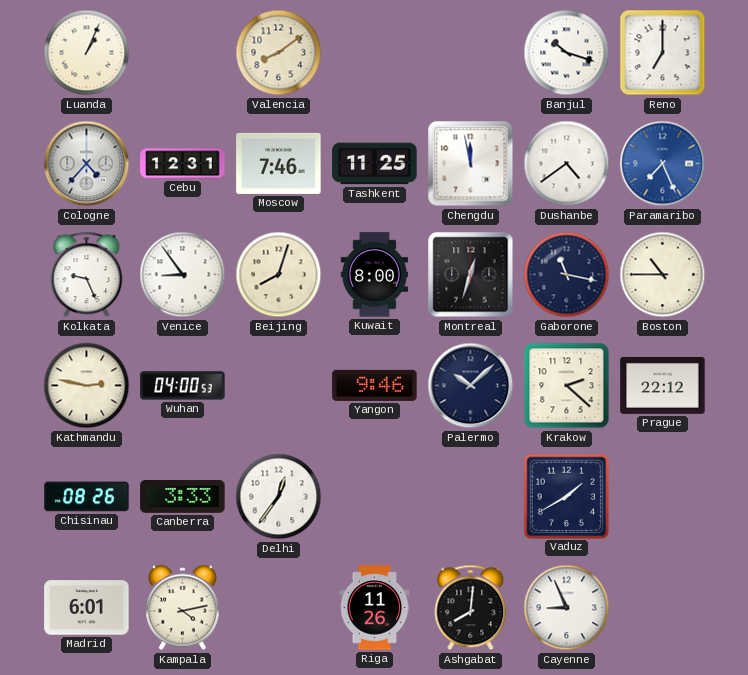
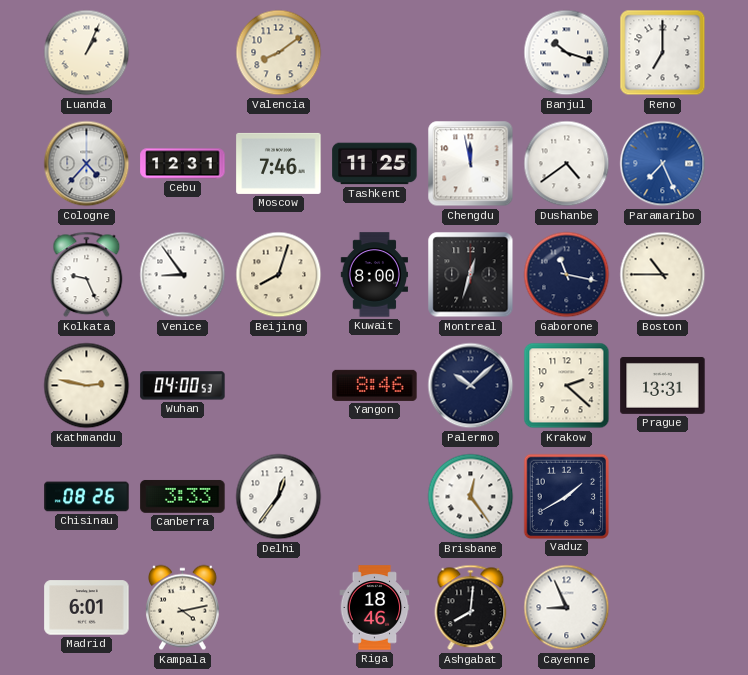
Yangon: 9:46 -> 8:46
Prague: 22:12 -> 13:31
Brisbane: none -> 12:24
Riga: 11:26 -> 18:46
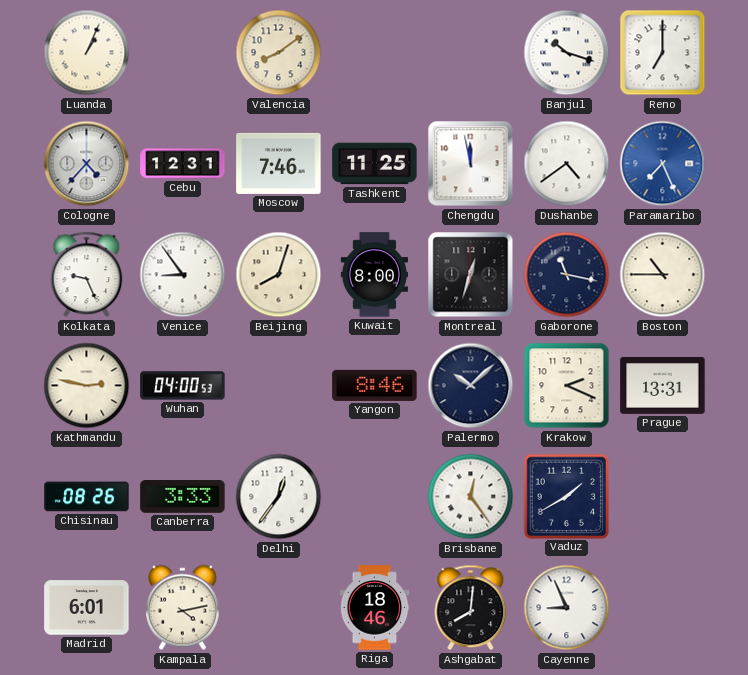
Krakow: 2:22 -> 2:19
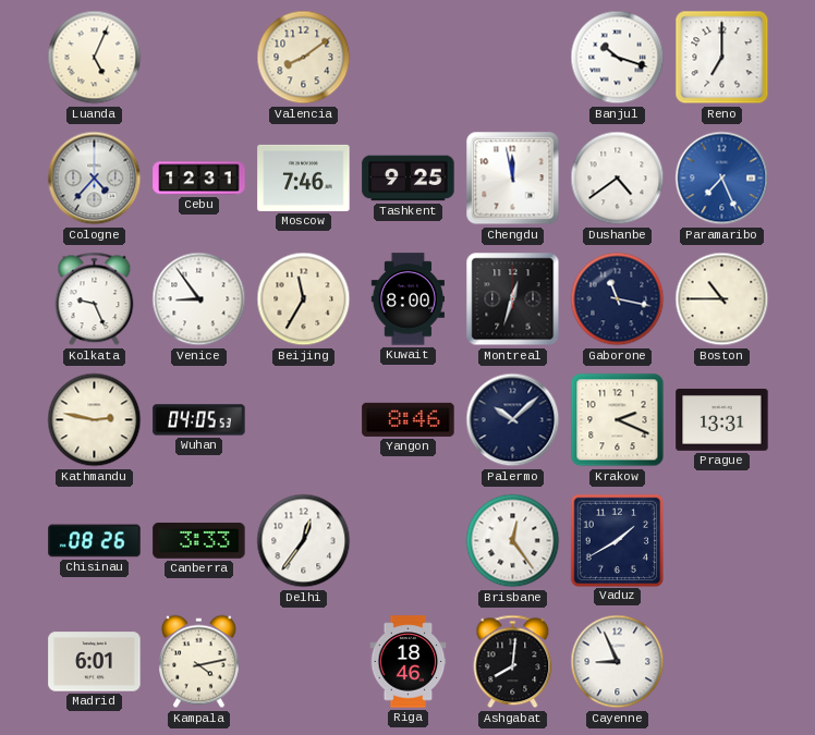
Luanda: 1:04 -> 5:04
Tashkent: 11:25 -> 9:25
Beijing: 8:03 -> 11:35
Wuhan: 04:00 -> 04:05
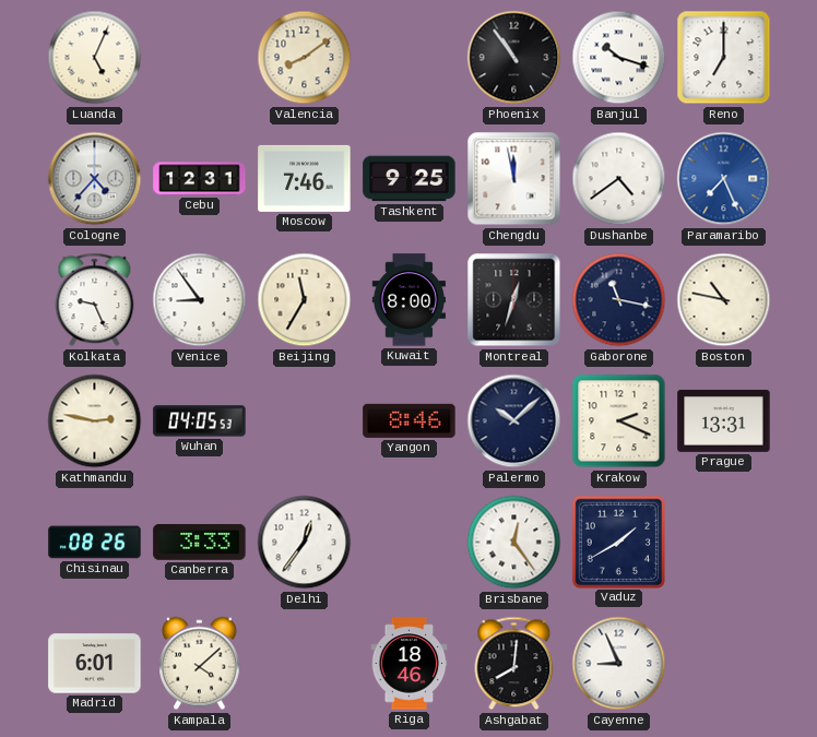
Phoenix: none -> 10:54
Boston: 10:45 -> 10:47
Kampala: 4:13 -> 4:08
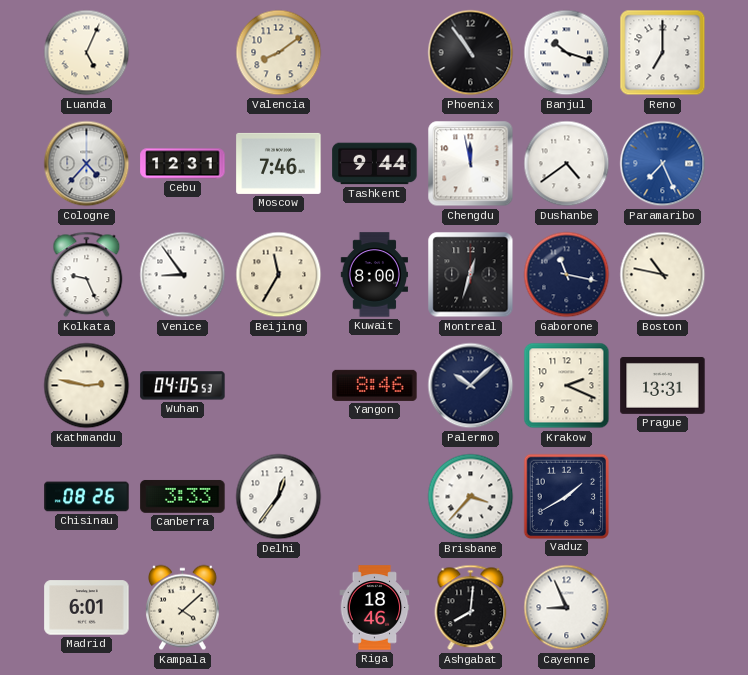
Tashkent: 9:25 -> 9:44
Brisbane: 12:24 -> 3:37
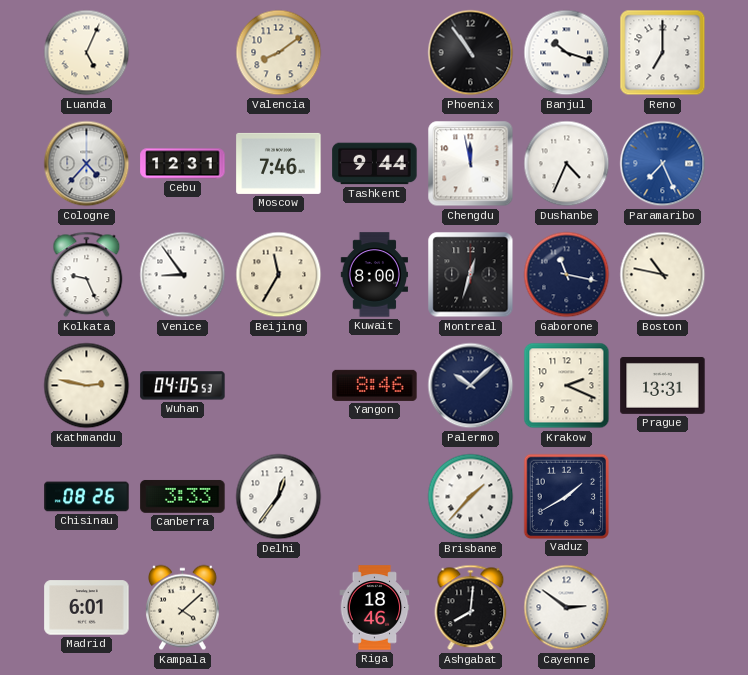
Dushanbe: 4:39 -> 4:34
Brisbane: 3:37 -> 1:37
Cayenne: 8:56 -> 2:51
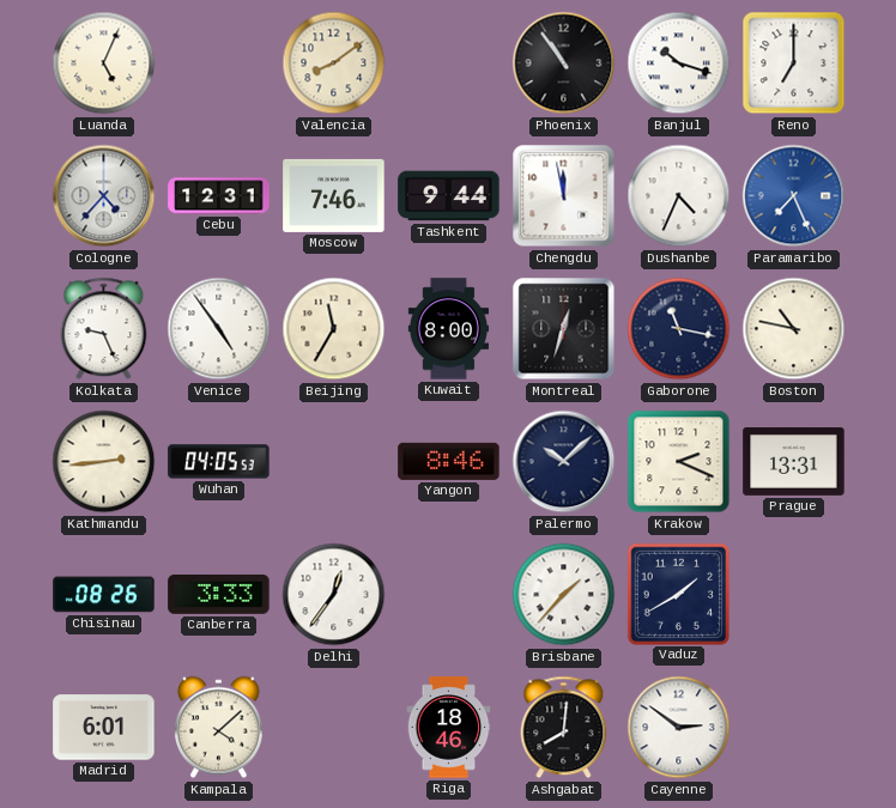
Venice: 8:54 -> 4:54
Kathmandu: 2:47 -> 2:44
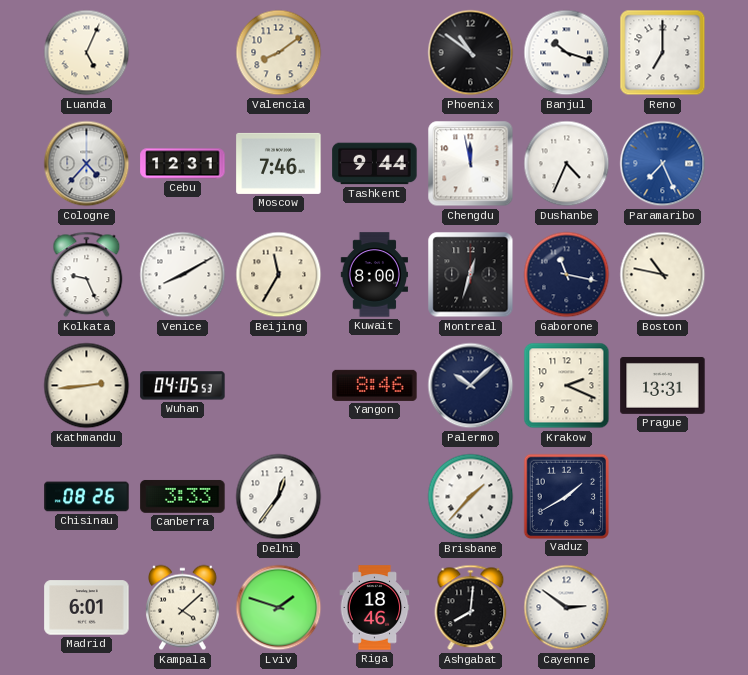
Phoenix: 10:54 -> 10:51
Venice: 4:54 -> 8:10
Lviv: none -> 1:48
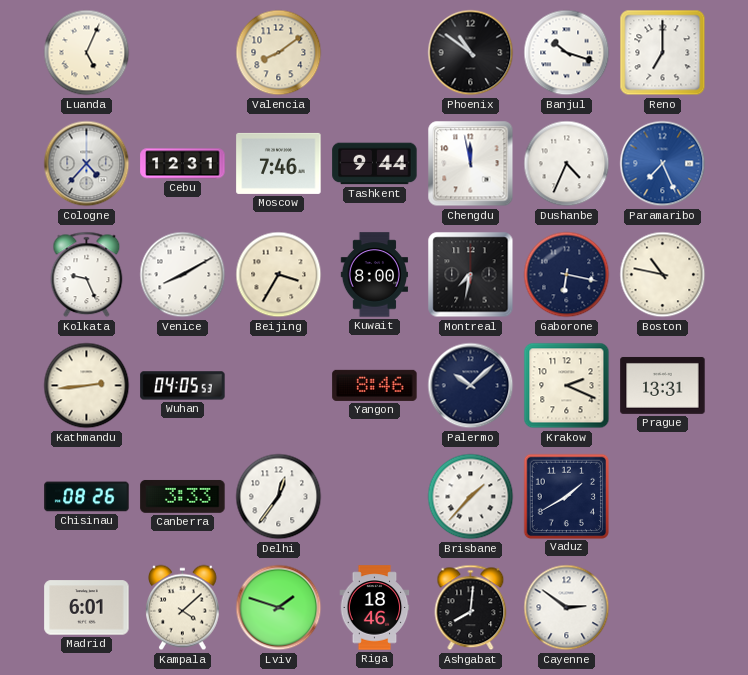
Beijing: 11:35 -> 3:35
Montreal: 12:33 -> 7:32
Gaborone: 11:17 -> 6:17
